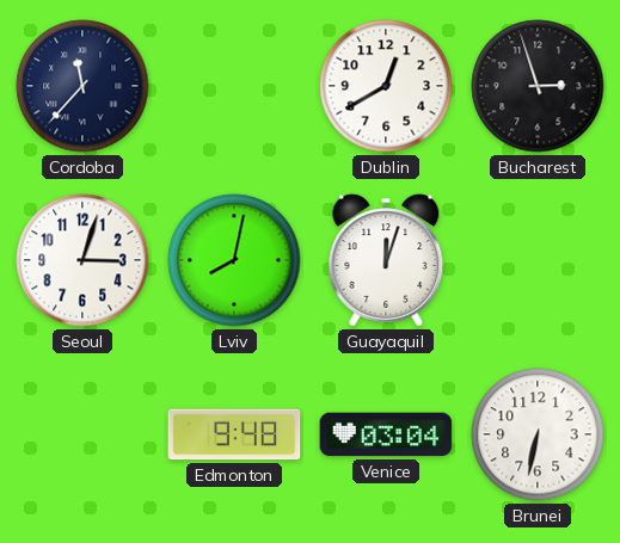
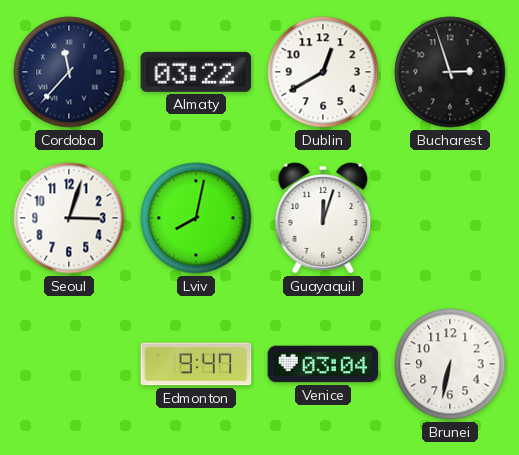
Almaty: none -> 03:22
Edmonton: 9:48 -> 9:47
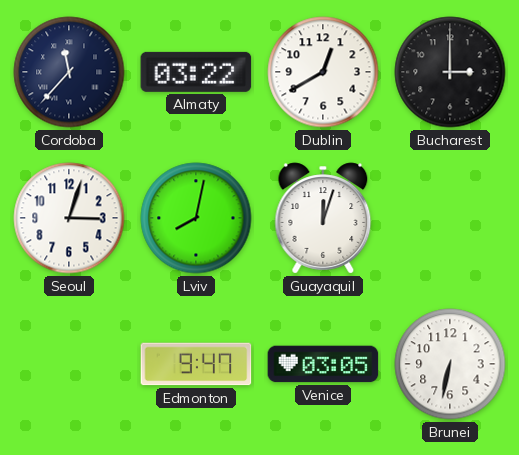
Bucharest: 2:57 -> 3:00
Venice: 03:04 -> 03:05
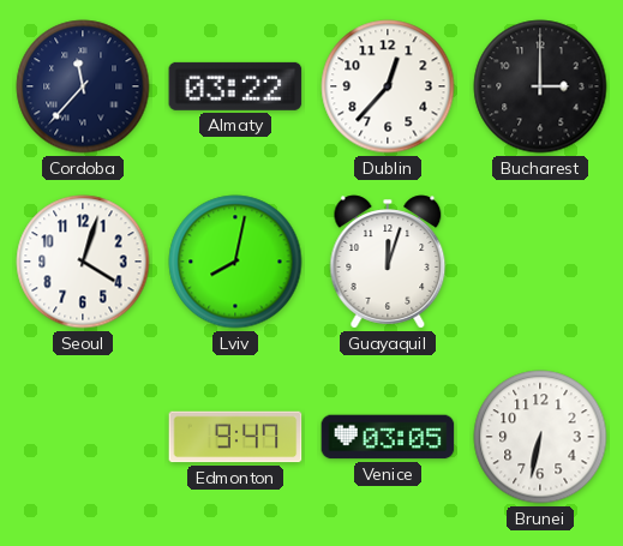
Dublin: 12:40 -> 12:37
Seoul: 3:03 -> 4:03
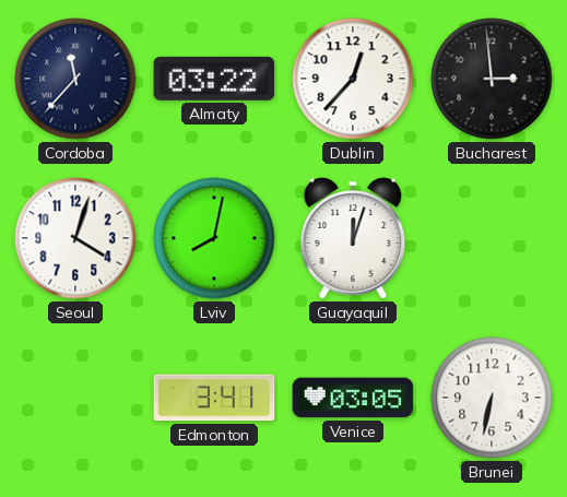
Bucharest: 3:00 -> 2:59
Edmonton: 9:47 -> 3:41
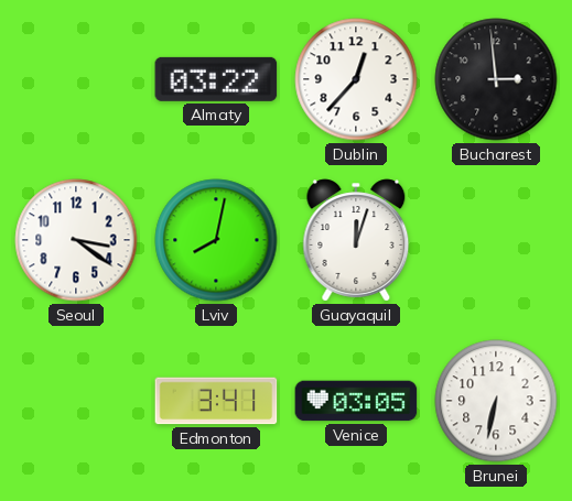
Cordoba: 11:37 -> none
Seoul: 4:03 -> 3:21
